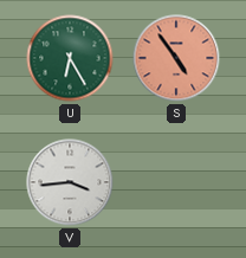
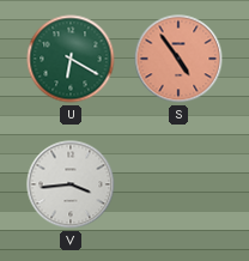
U: 6:25 -> 6:20
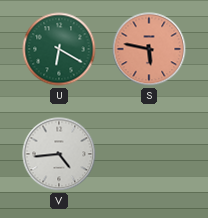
S: 4:54 -> 5:47
V: 3:44 -> 4:44
